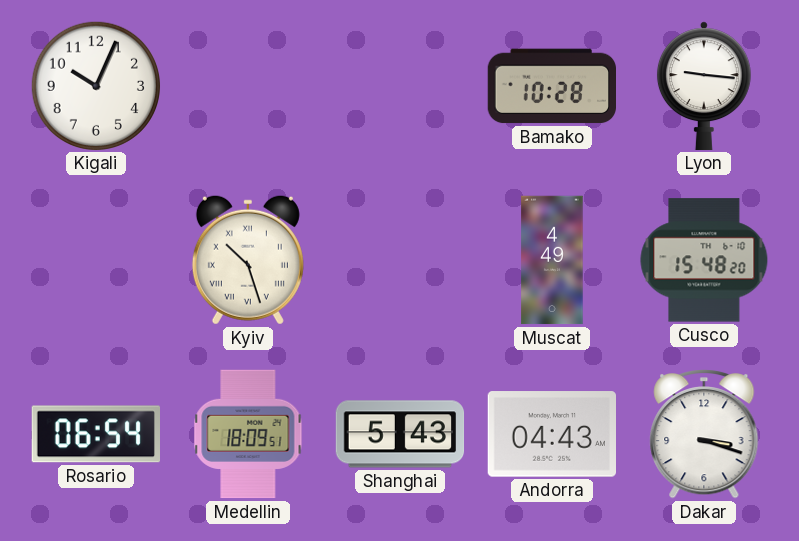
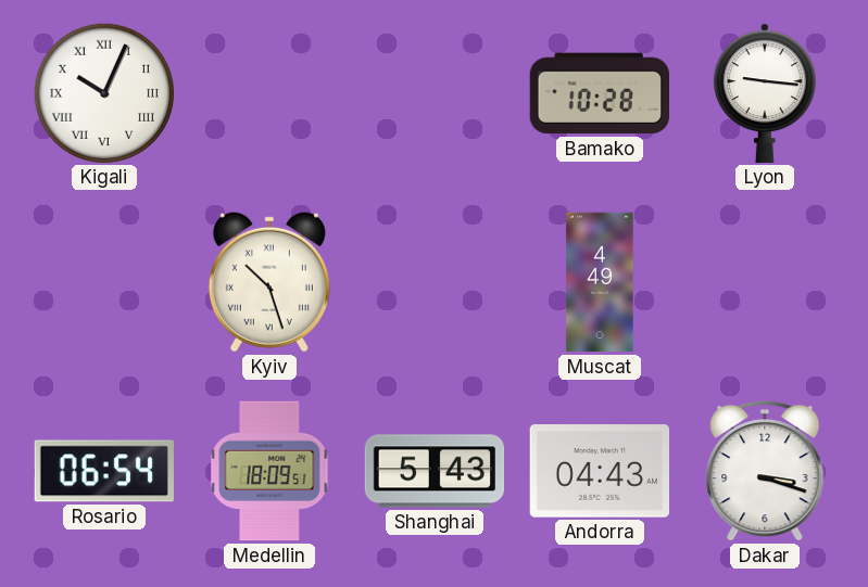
Kigali numerals: Arabic -> Roman
Cusco: 15:48 -> none
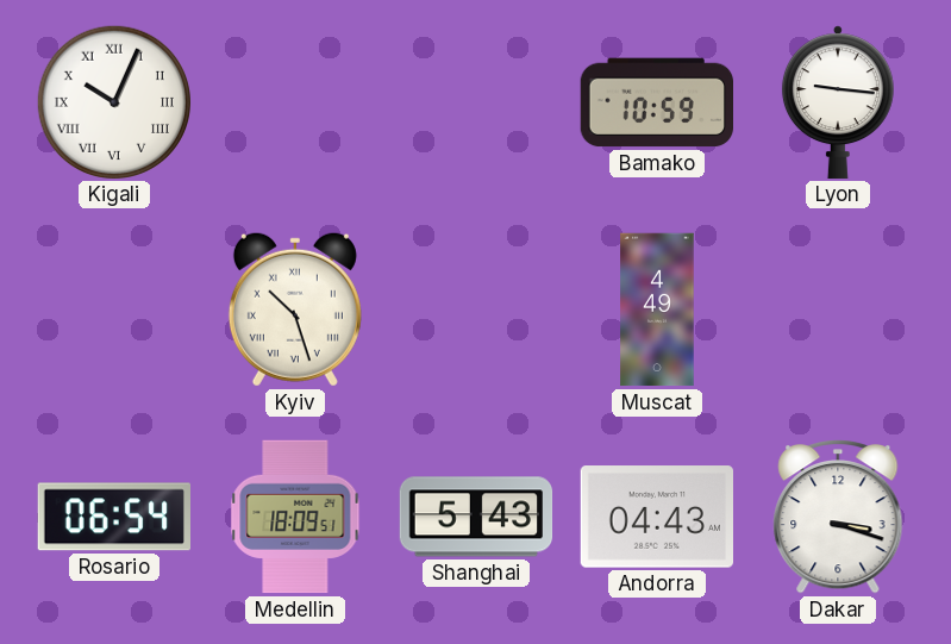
Bamako: 10:28 -> 10:59
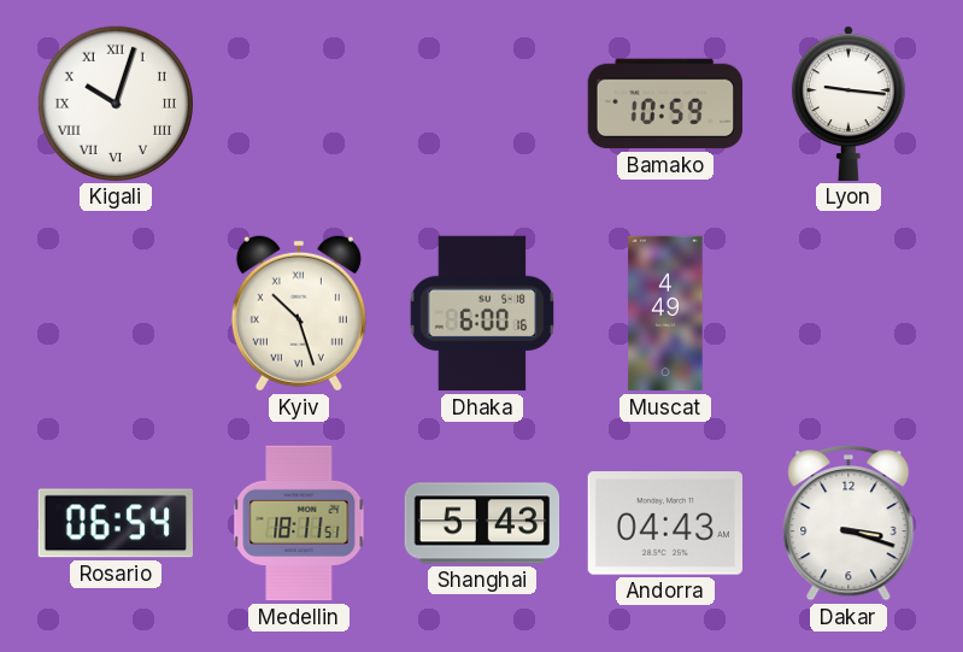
Kigali: 10:04 -> 10:03
Dhaka: none -> 6:00
Medellin: 18:09 -> 18:11
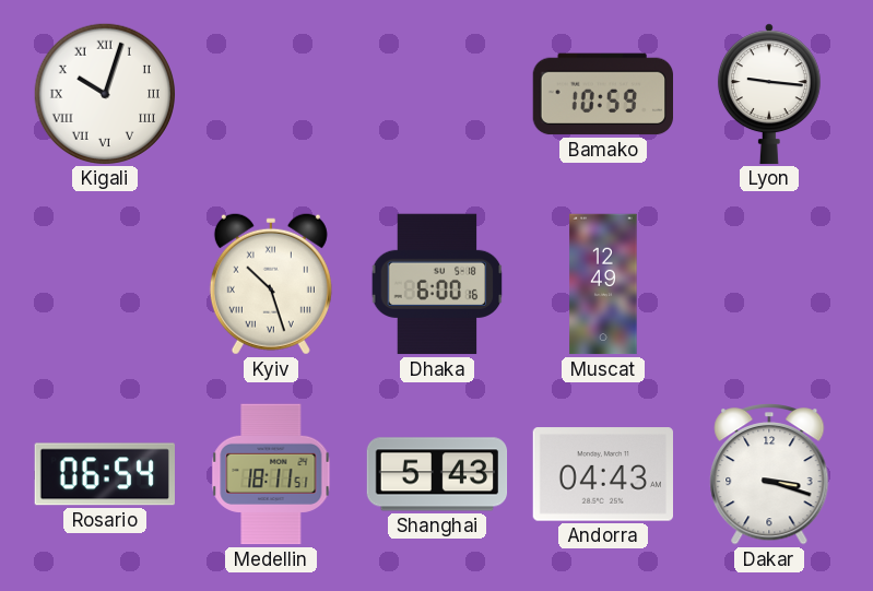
Muscat: 4:49 -> 12:49
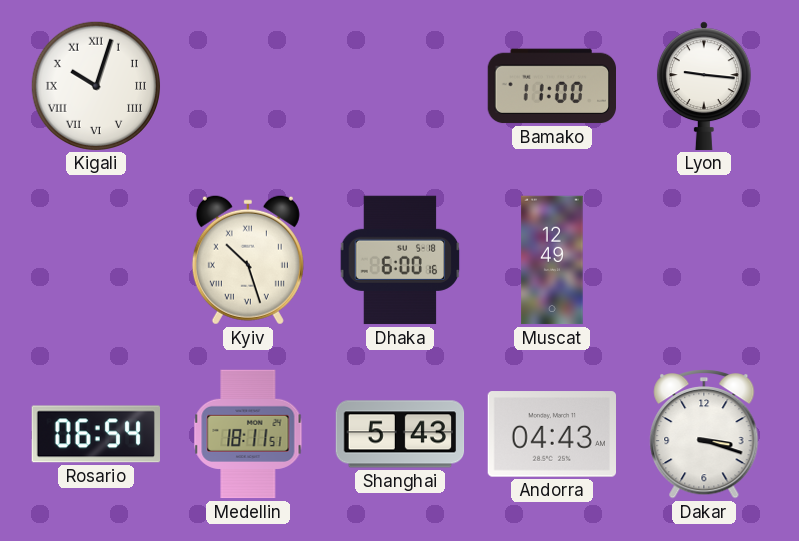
Bamako: 10:59 -> 11:00
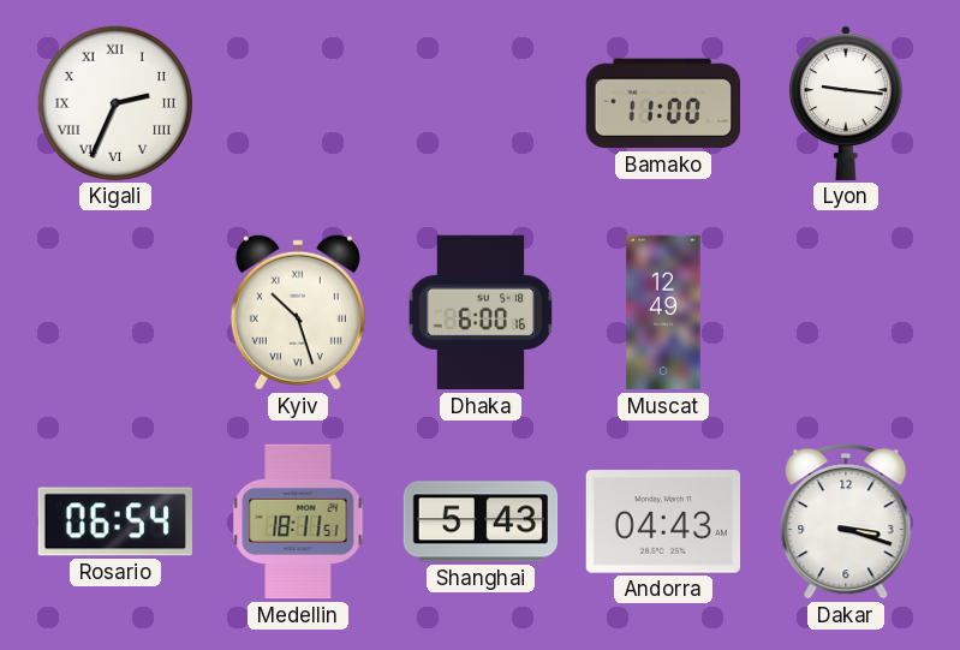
Kigali: 10:03 -> 2:34
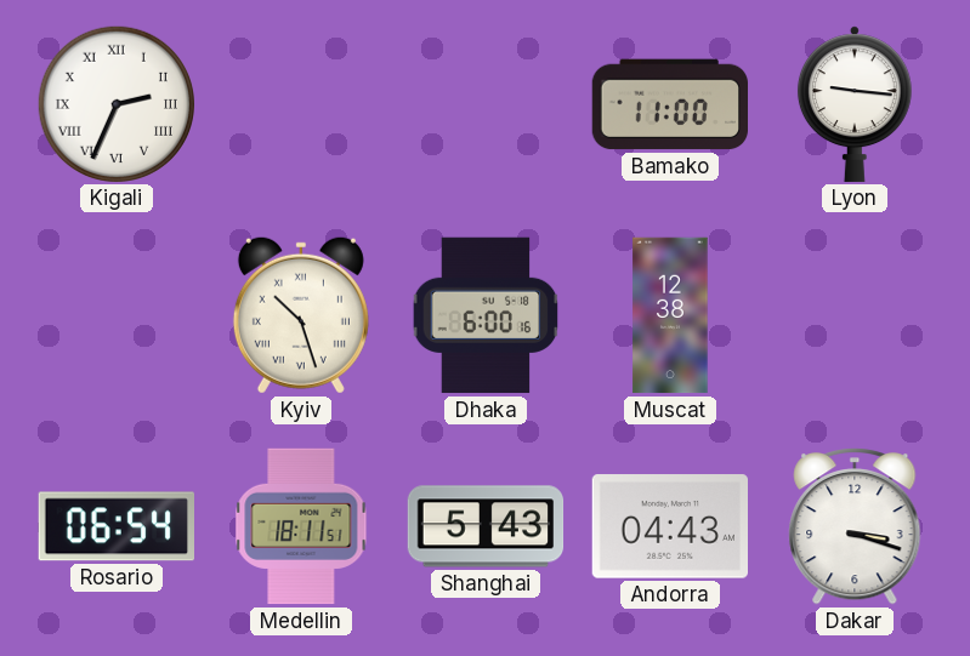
Muscat: 12:49 -> 12:38
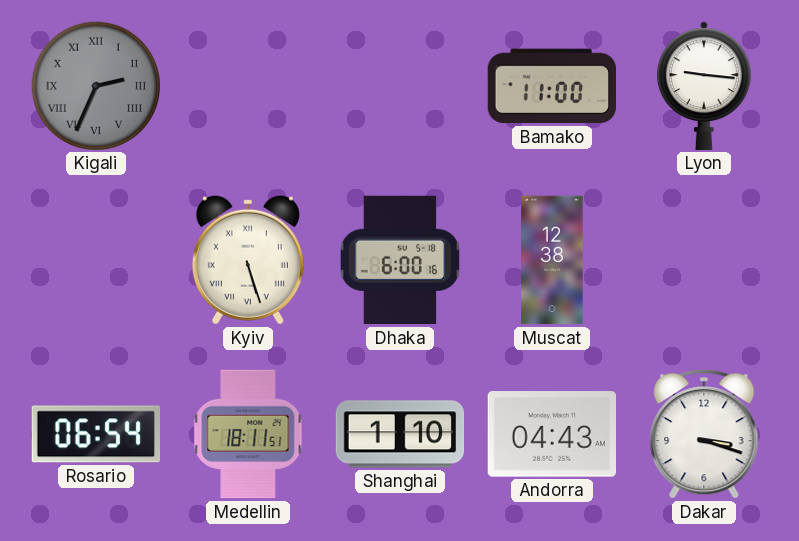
Kigali dial: white -> grey
Kyiv: 10:27 -> 5:27
Shanghai: 5:43 -> 1:10
